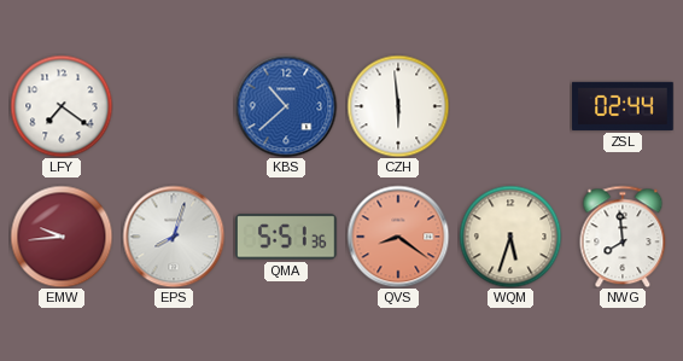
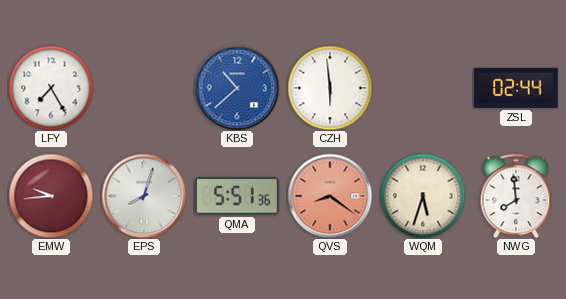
LFY: 7:21 -> 7:25
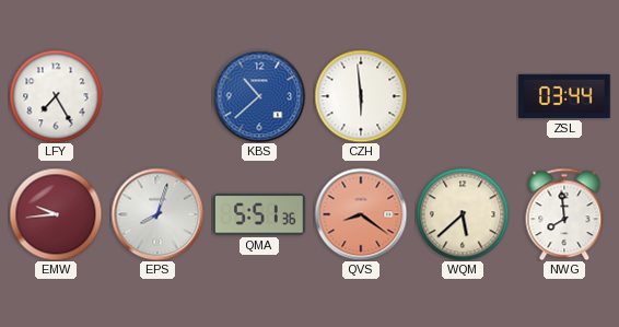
ZSL: 02:44 -> 03:44
WQM: 5:33 -> 5:38
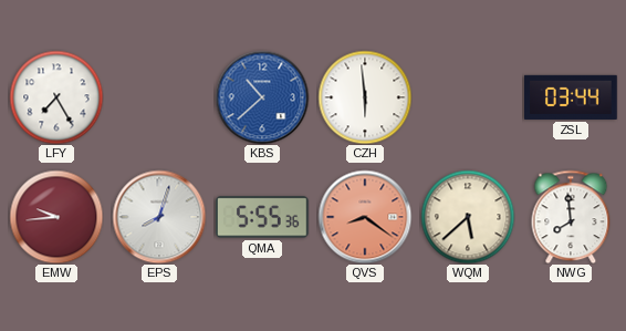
QMA: 5:51 -> 5:55
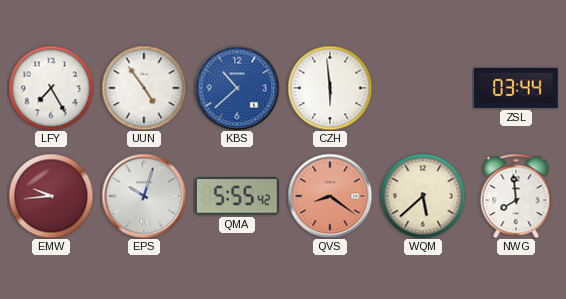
UUN: none -> 4:54
EPS: 8:03 -> 10:03
QMA: 5:55:36 -> 5:55:42
